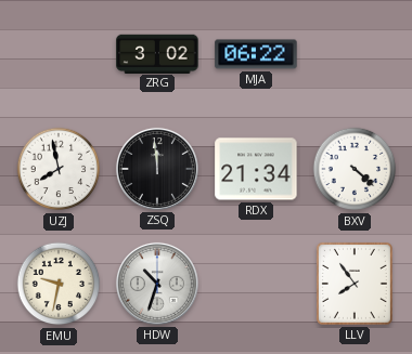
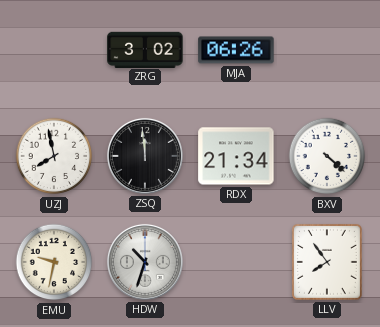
MJA: 06:22 -> 06:26
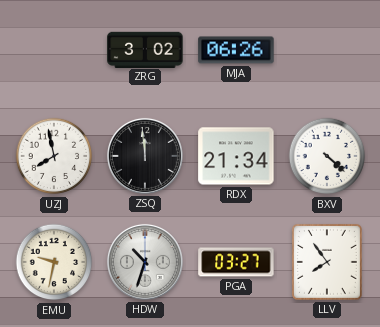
PGA: none -> 03:27
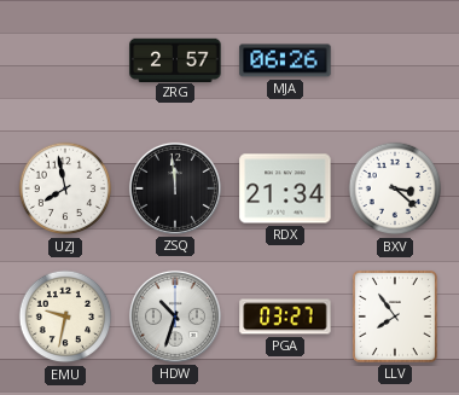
ZRG: 3:02 -> 2:57
BXV: 4:22 -> 3:22
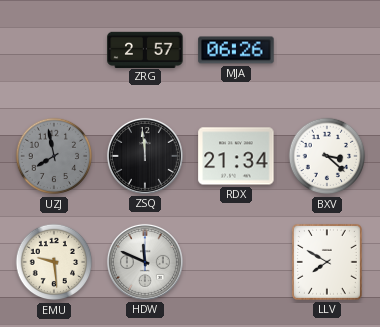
UZJ dial: white -> grey
EMU: 9:32 -> 9:29
HDW: 10:33 -> 11:49
PGA: 03:27 -> none
LLV: 7:54 -> 7:50
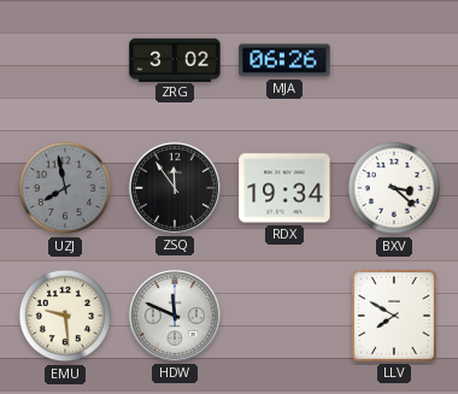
ZRG: 2:57 -> 3:02
ZSQ: 11:59 -> 11:54
RDX: 21:34 -> 19:34
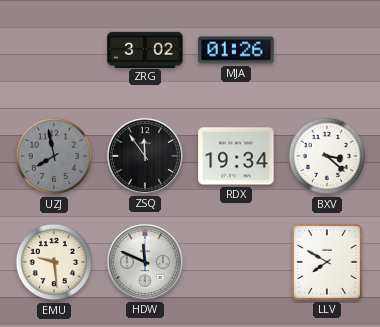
MJA: 06:26 -> 01:26
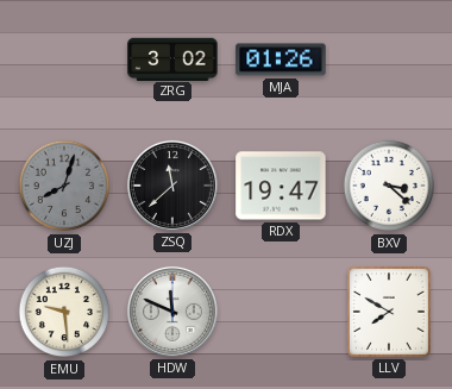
UZJ: 7:58 -> 8:03
ZSQ: 11:54 -> 11:38
RDX: 19:34 -> 19:47
